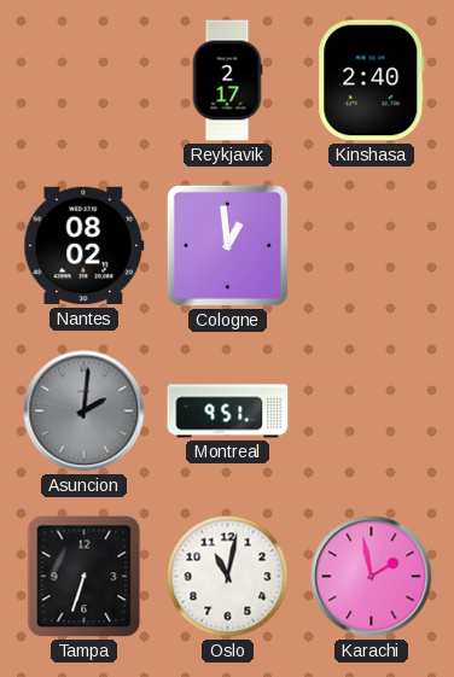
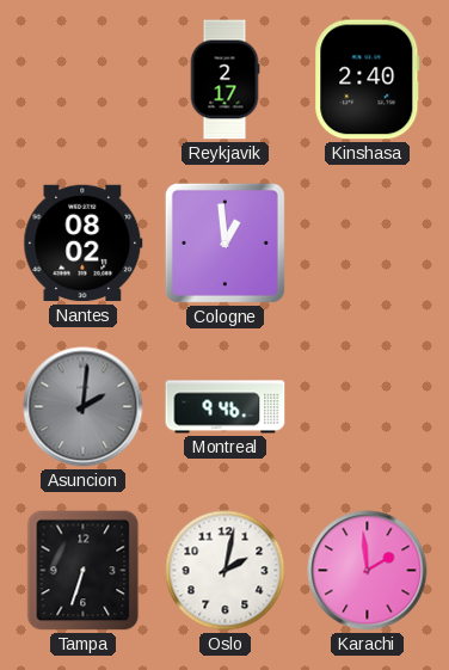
Montreal: 9:51 -> 9:46
Oslo: 11:02 -> 2:02
Karachi: 1:58 -> 1:59
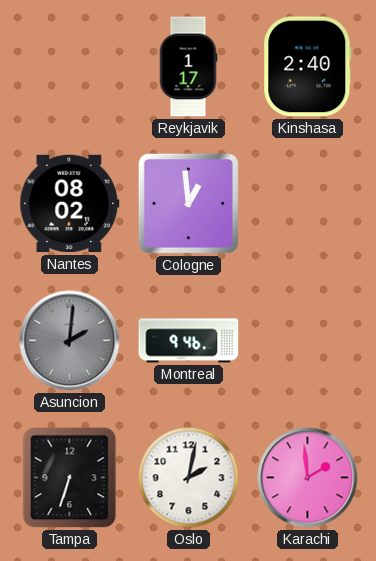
Reykjavik: 2:17 -> 1:17
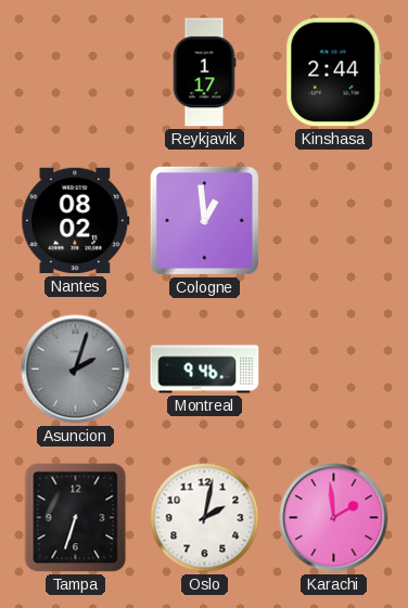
Kinshasa: 2:40 -> 2:44
Asuncion: 2:01 -> 2:03
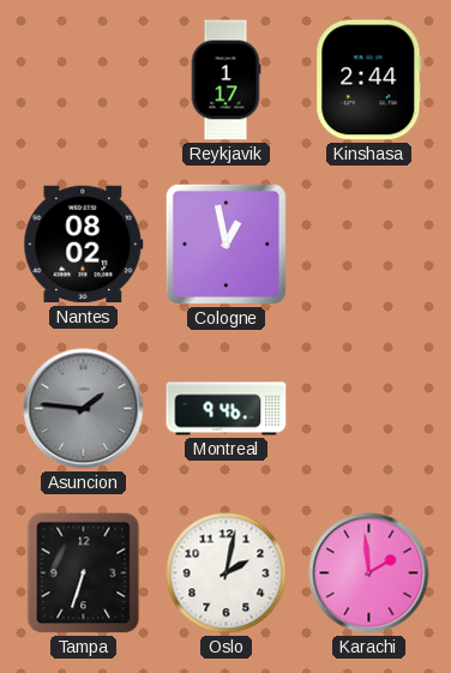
Cologne: 12:59 -> 12:58
Asuncion: 2:03 -> 1:46
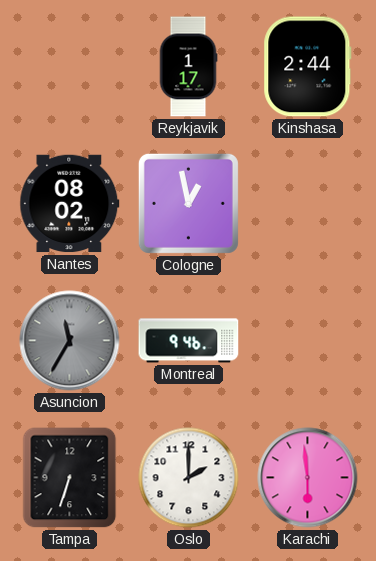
Asuncion: 1:46 -> 11:35
Oslo: 2:02 -> 2:00
Karachi: 1:59 -> 5:59
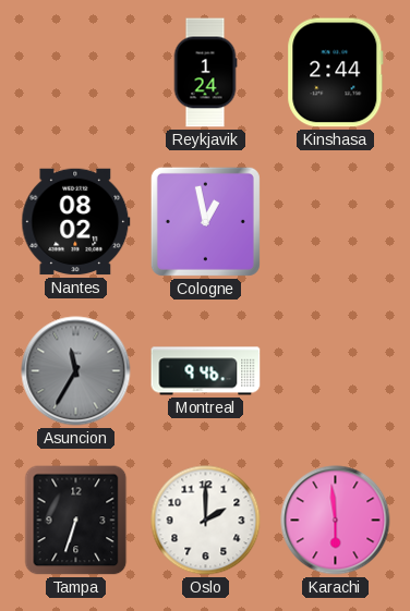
Reykjavik: 1:17 -> 1:24
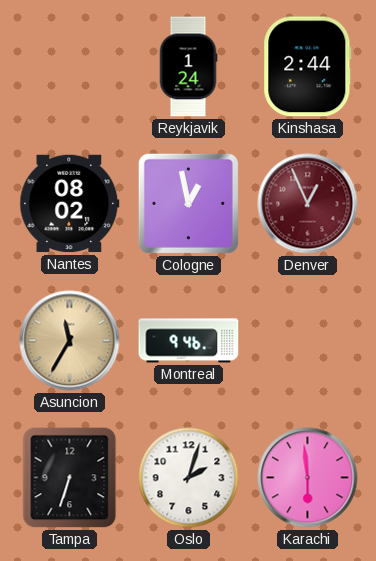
Denver: none -> 12:56
Asuncion dial: grey -> champagne
Oslo: 2:00 -> 2:03
